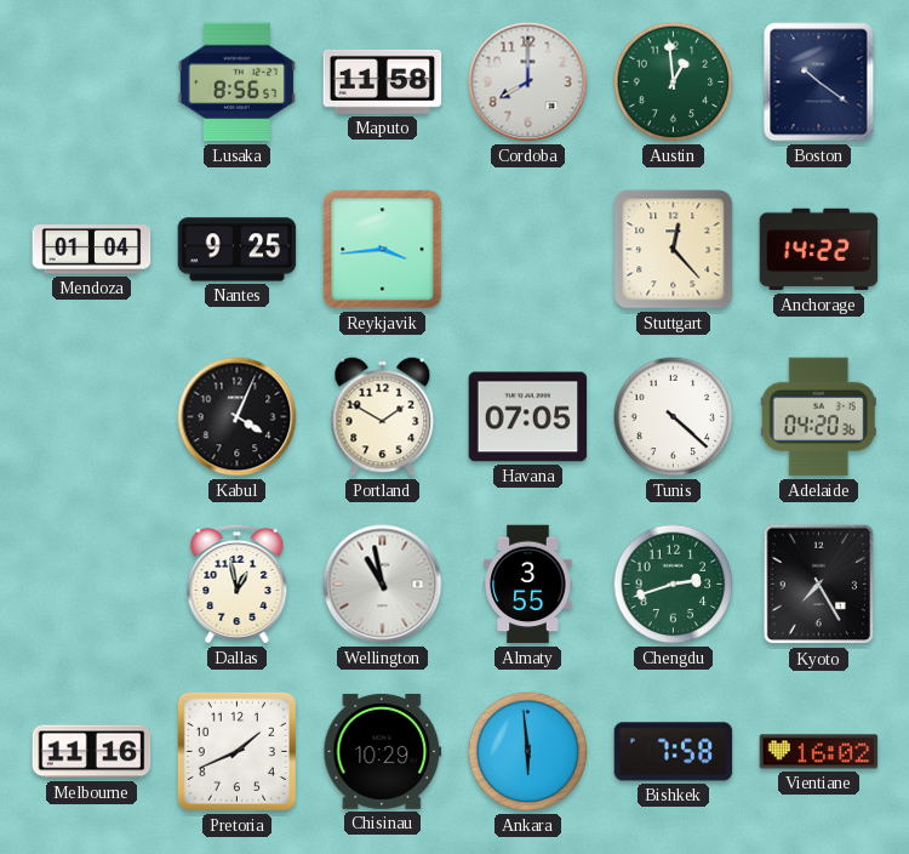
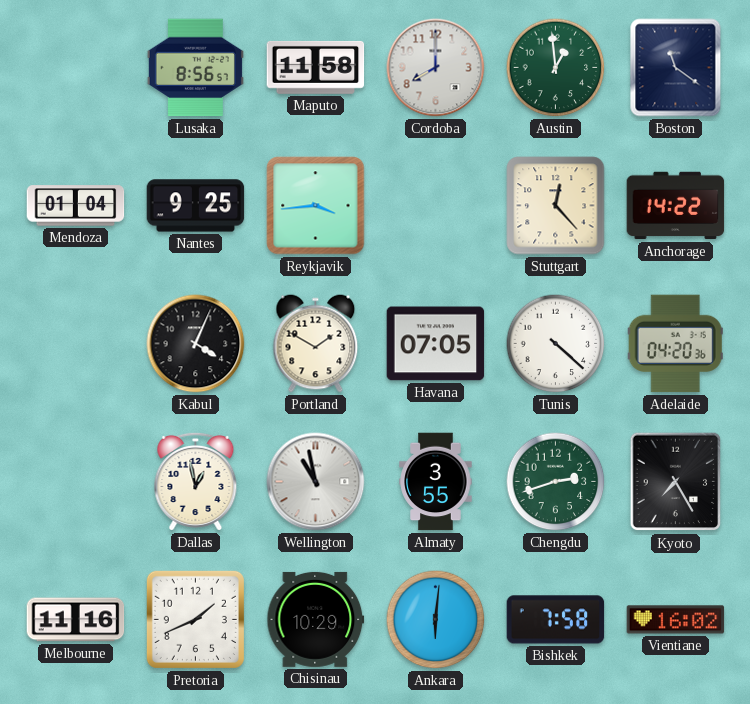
Boston: 10:21 -> 11:21
Ankara: 5:59 -> 6:01
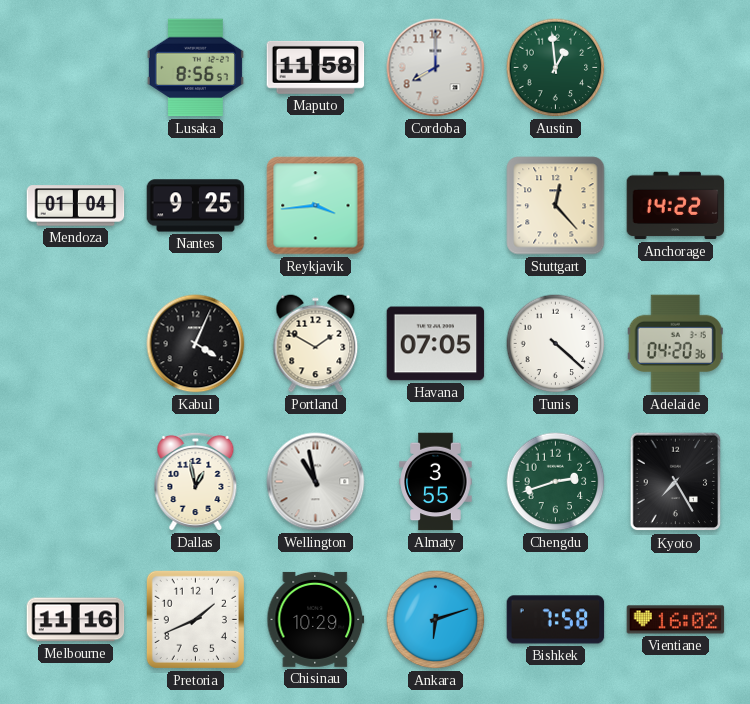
Boston: 11:21 -> none
Ankara: 6:01 -> 6:12
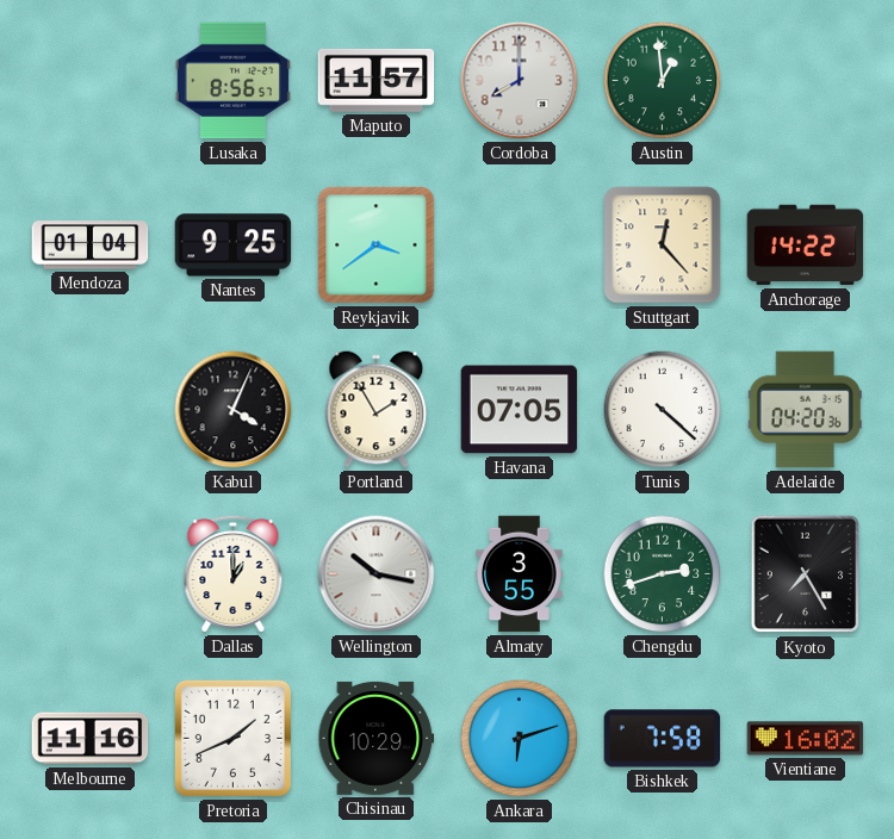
Maputo: 11:58 -> 11:57
Reykjavik: 3:44 -> 3:39
Portland: 1:50 -> 1:55
Dallas: 12:58 -> 1:00
Wellington: 10:58 -> 10:17
